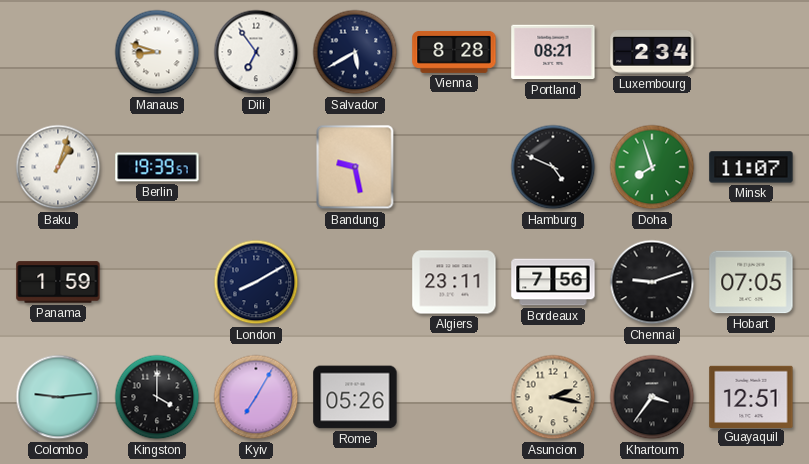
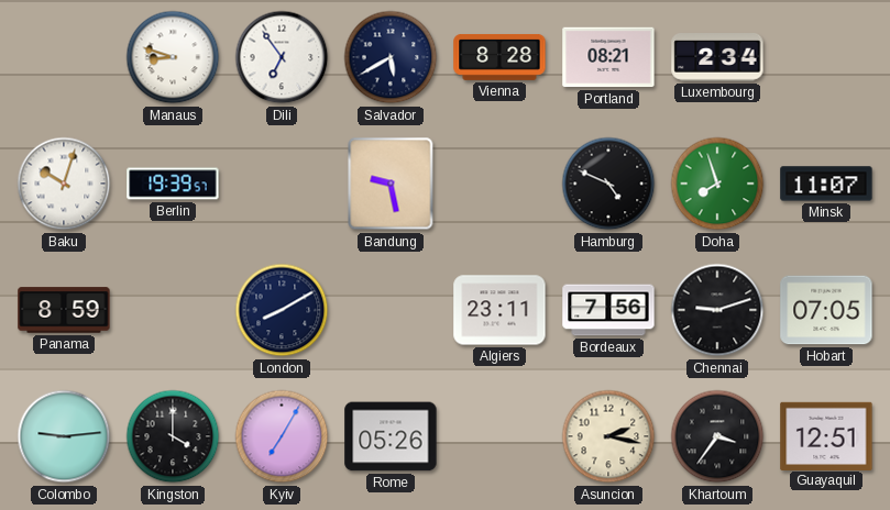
Baku: 1:03 -> 10:03
Panama: 1:59 -> 8:59
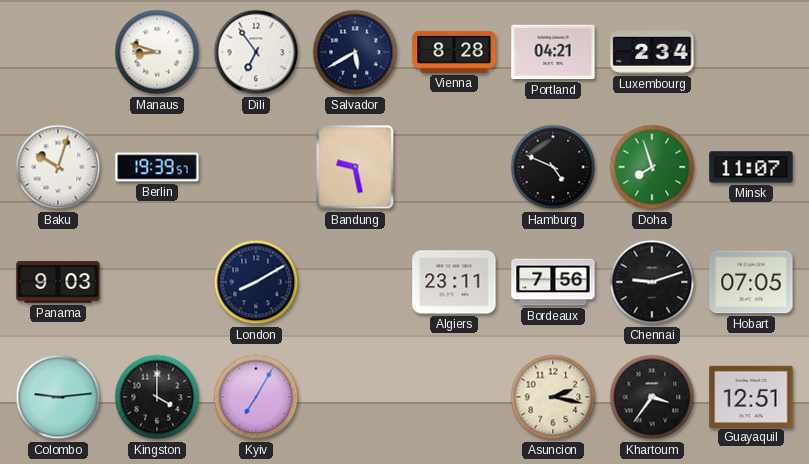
Portland: 08:21 -> 04:21
Panama: 8:59 -> 9:03
Rome: 05:26 -> none
